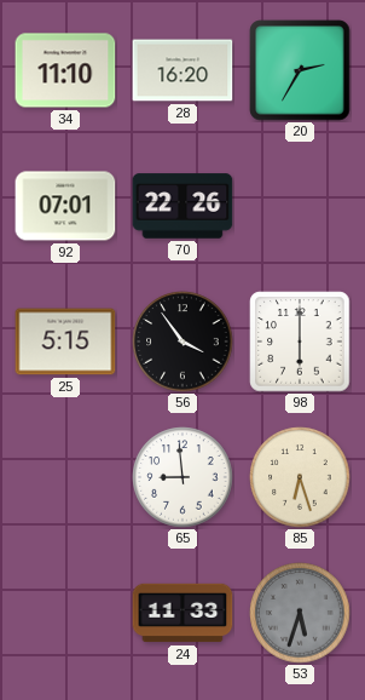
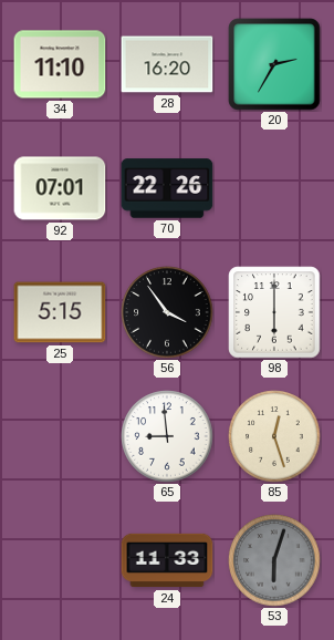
85: 6:27 -> 12:27
53: 5:33 -> 6:03
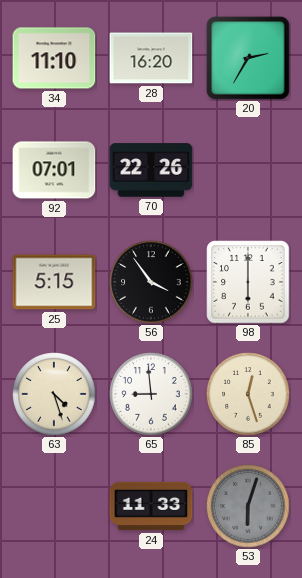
63: none -> 4:27
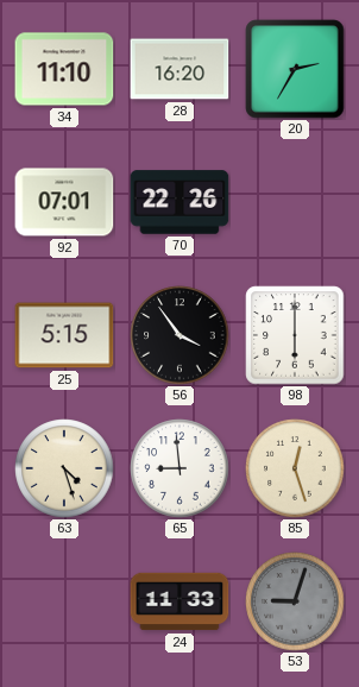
53: 6:03 -> 9:03
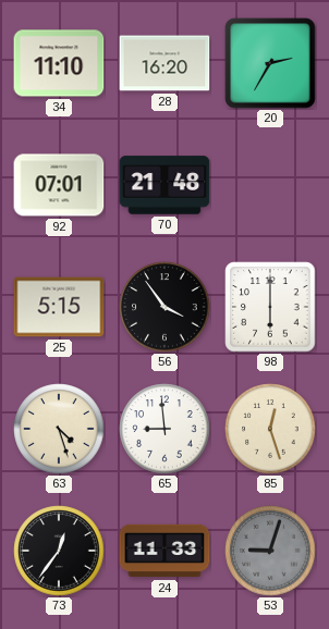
70: 22:26 -> 21:48
73: none -> 12:36
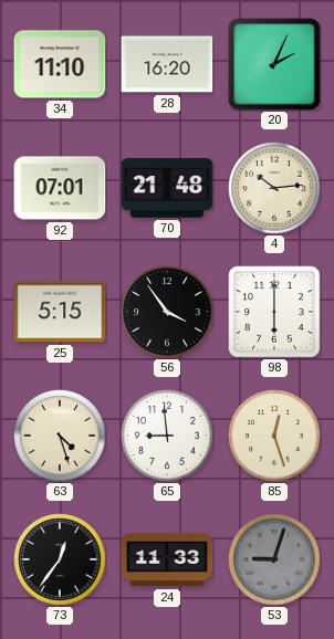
20: 2:35 -> 2:04
4: none -> 10:14
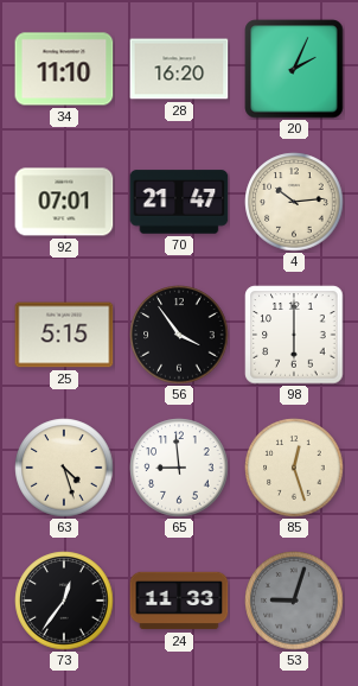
70: 21:48 -> 21:47
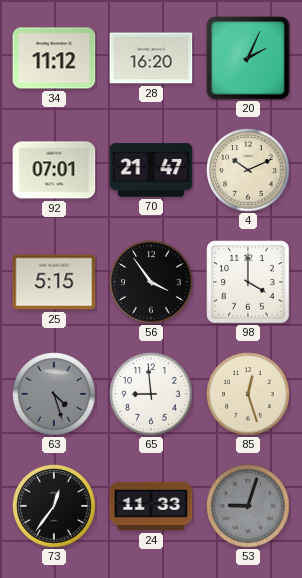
34: 11:10 -> 11:12
4: 10:14 -> 10:11
98: 6:00 -> 4:00
63 dial: cream -> grey
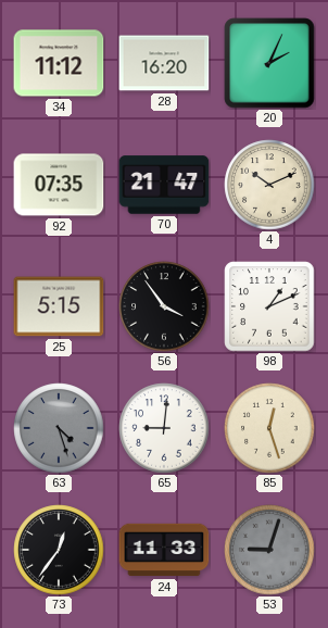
92: 07:01 -> 07:35
98: 4:00 -> 1:11
65: 8:59 -> 9:01
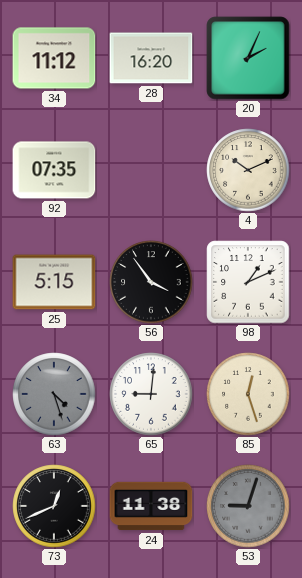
70: 21:47 -> none
73: 12:36 -> 12:41
24: 11:33 -> 11:38
